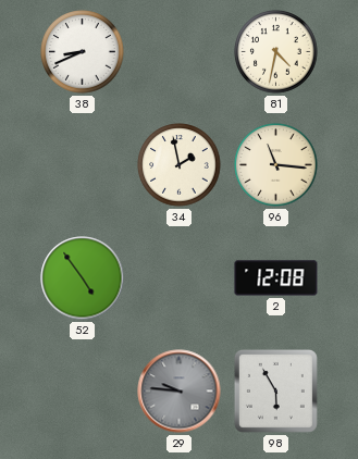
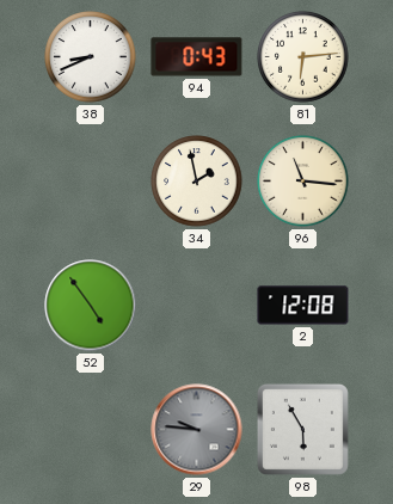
94: none -> 0:43
81: 4:32 -> 6:14
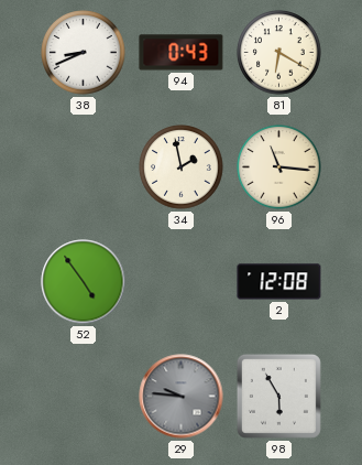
81: 6:14 -> 6:20
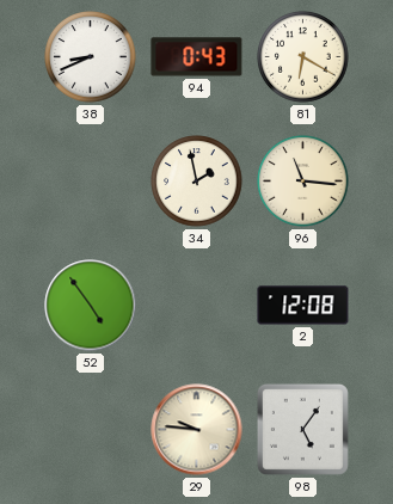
29 dial: grey -> cream
98: 5:55 -> 5:06
